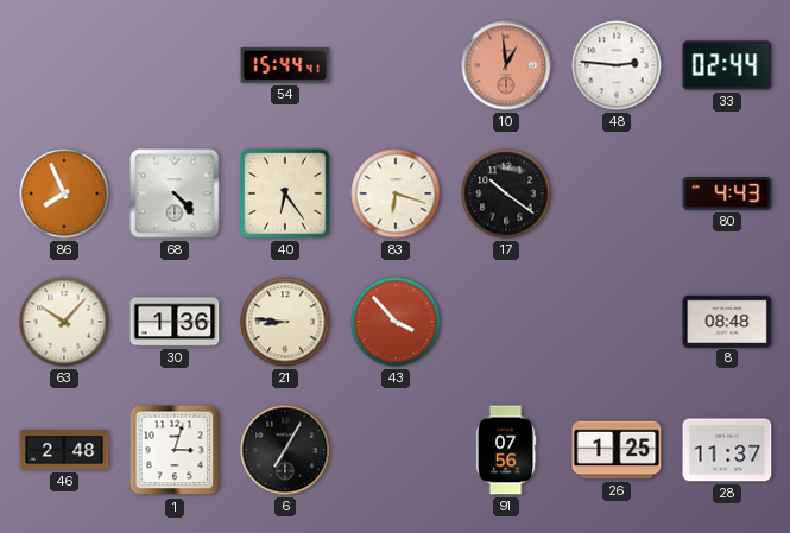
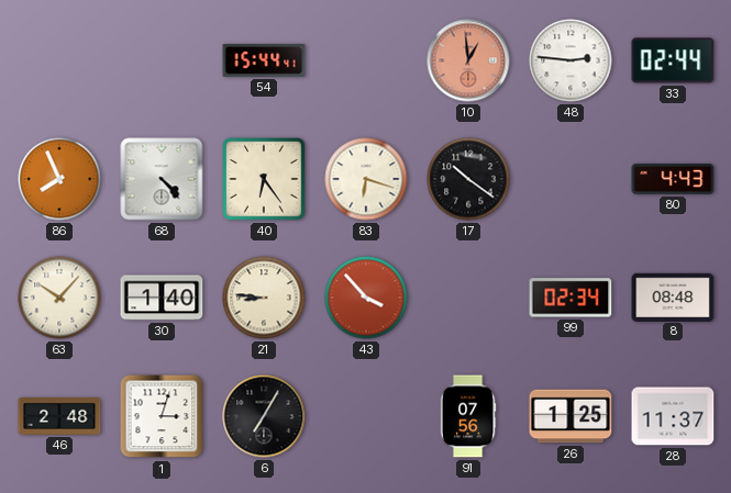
30: 1:36 -> 1:40
99: none -> 02:34
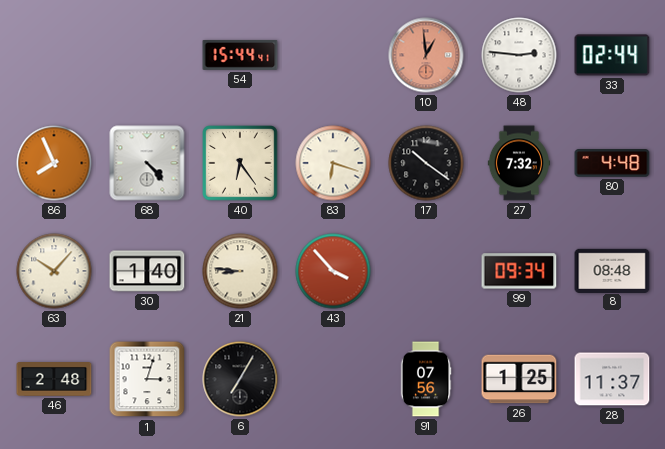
27: none -> 7:32
80: 4:43 -> 4:48
99: 02:34 -> 09:34
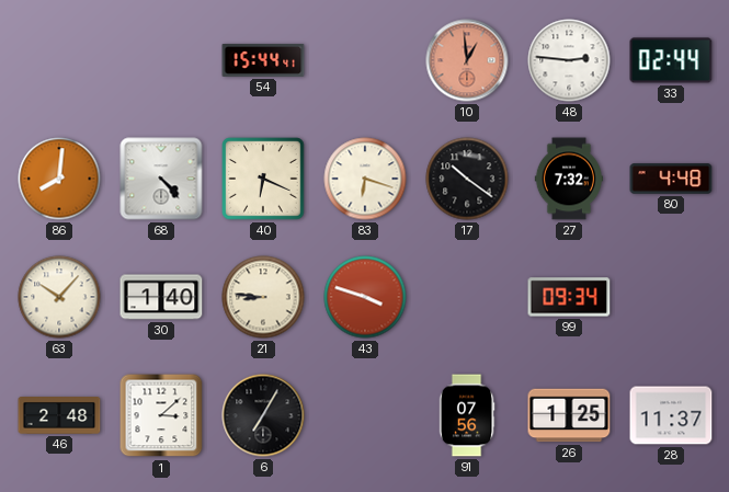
86: 7:56 -> 8:01
40: 6:24 -> 6:19
43: 3:53 -> 3:48
8: 08:48 -> none
1: 3:03 -> 3:08
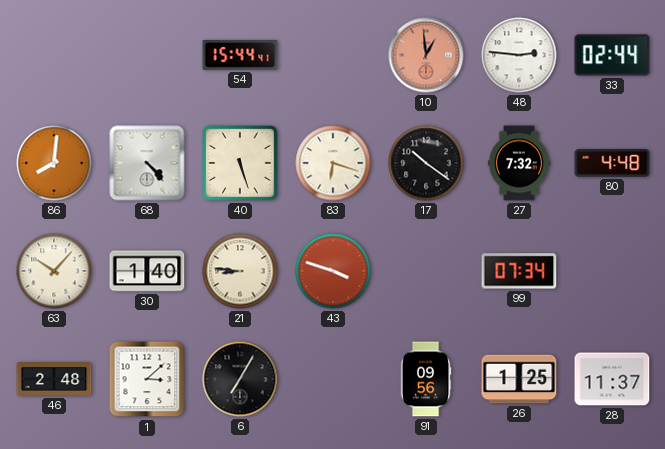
40: 6:19 -> 5:27
99: 09:34 -> 07:34
91: 07:56 -> 09:56
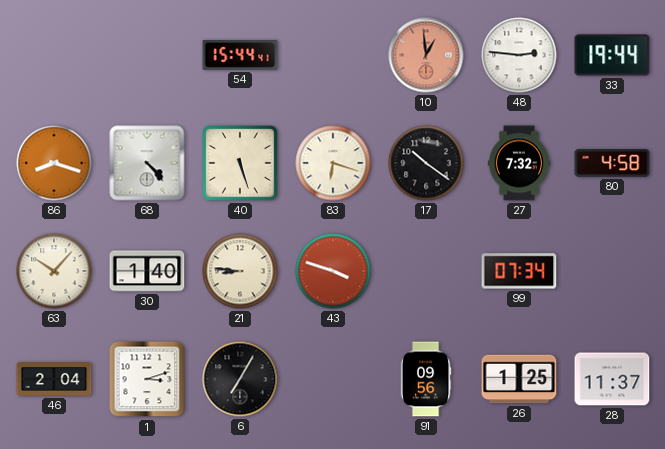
33: 02:44 -> 19:44
86: 8:01 -> 8:18
80: 4:48 -> 4:58
46: 2:48 -> 2:04
1: 3:08 -> 3:12
